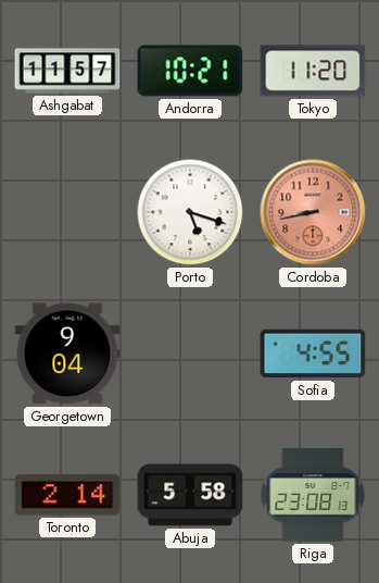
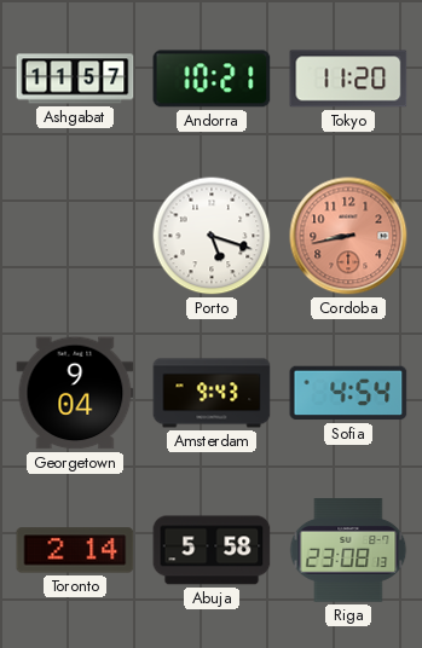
Amsterdam: none -> 9:43
Sofia: 4:55 -> 4:54
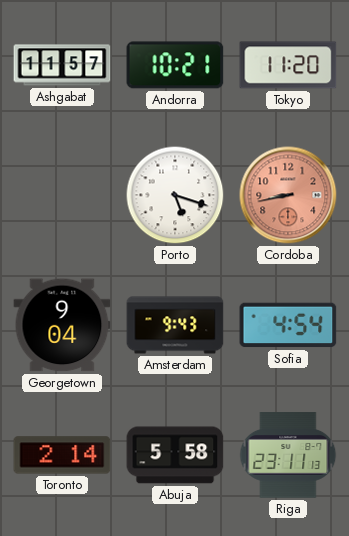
Riga: 23:08 -> 23:11
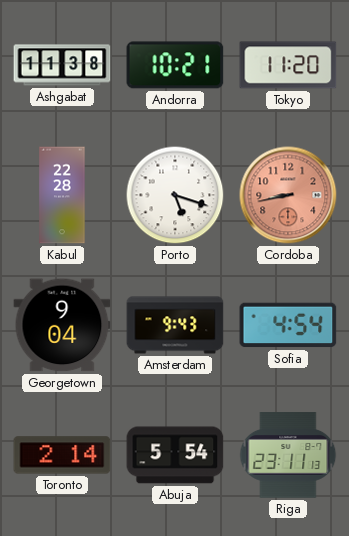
Ashgabat: 11:57 -> 11:38
Kabul: none -> 22:28
Abuja: 5:58 -> 5:54
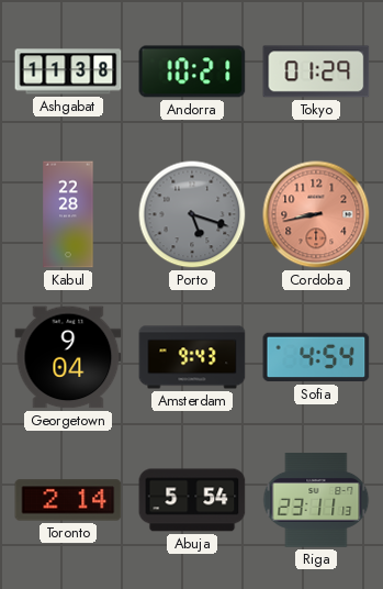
Tokyo: 11:20 -> 01:29
Porto dial: white -> grey
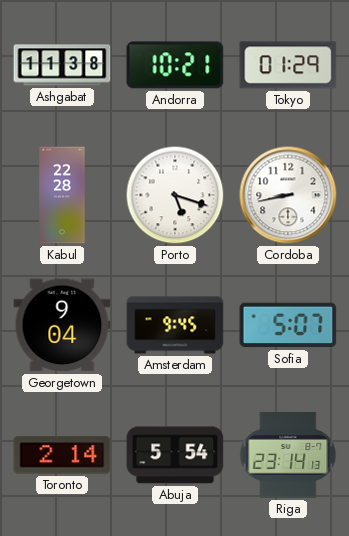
Porto dial: grey -> white
Cordoba dial: salmon -> white
Amsterdam: 9:43 -> 9:45
Sofia: 4:54 -> 5:07
Riga: 23:11 -> 23:14
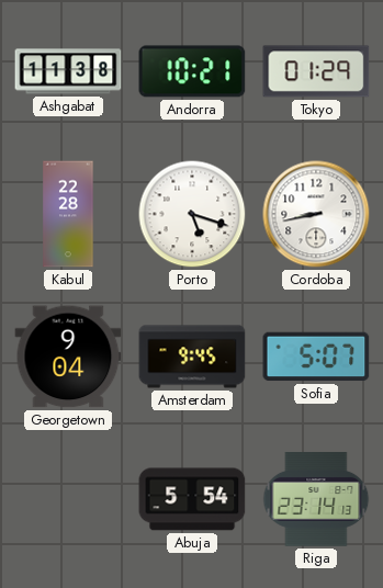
Toronto: 2:14 -> none
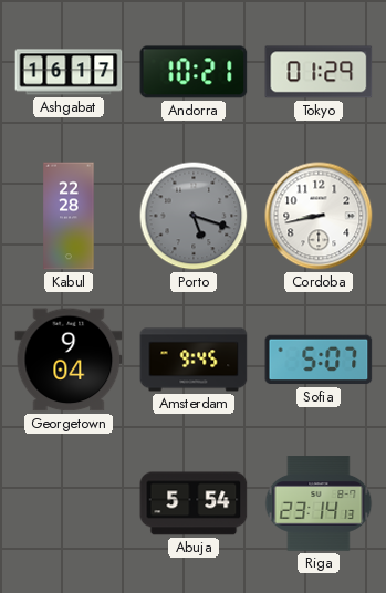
Ashgabat: 11:38 -> 16:17
Porto dial: white -> grey
